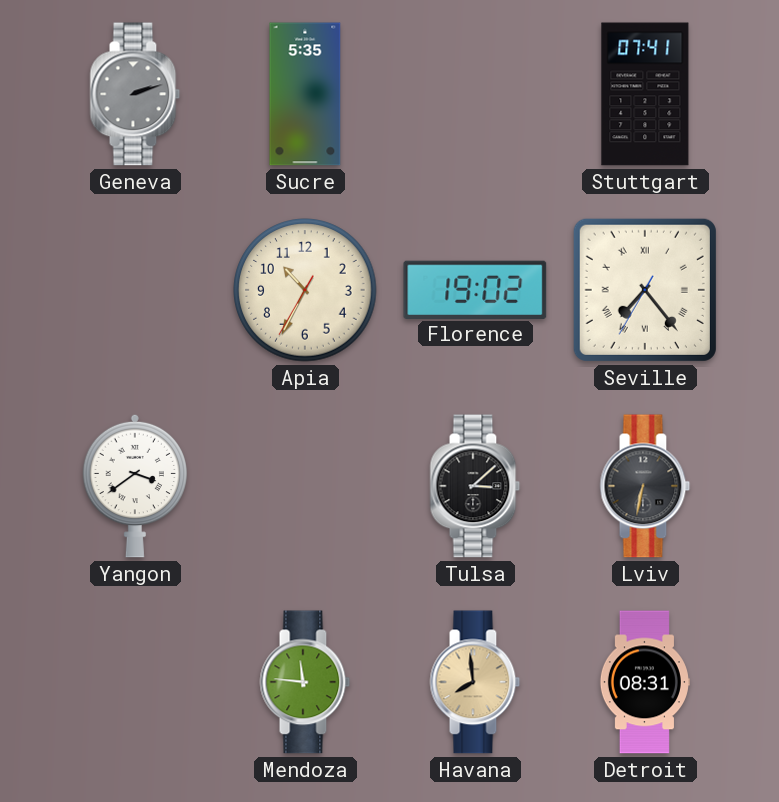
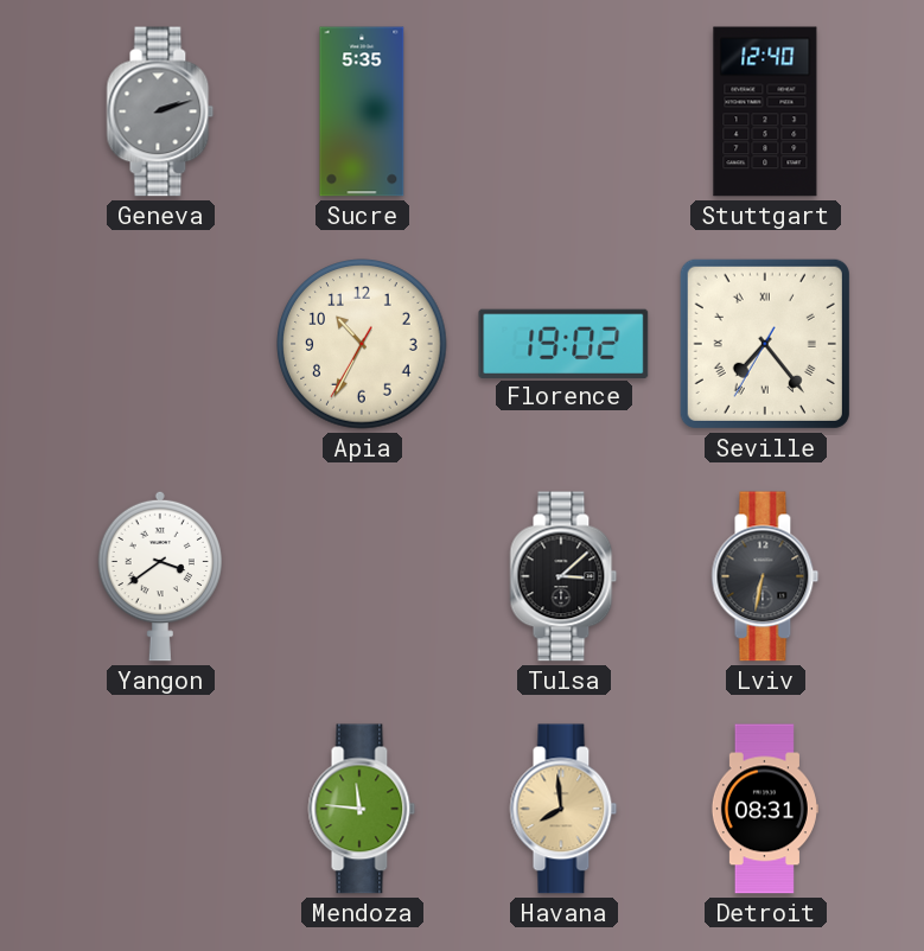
Stuttgart: 07:41 -> 12:40
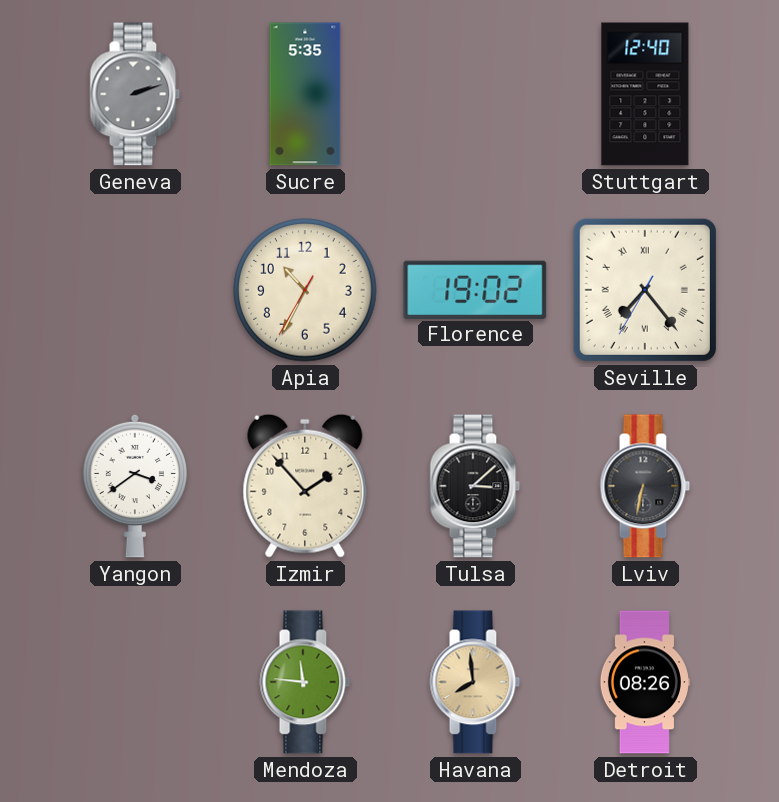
Izmir: none -> 1:53
Detroit: 08:31 -> 08:26
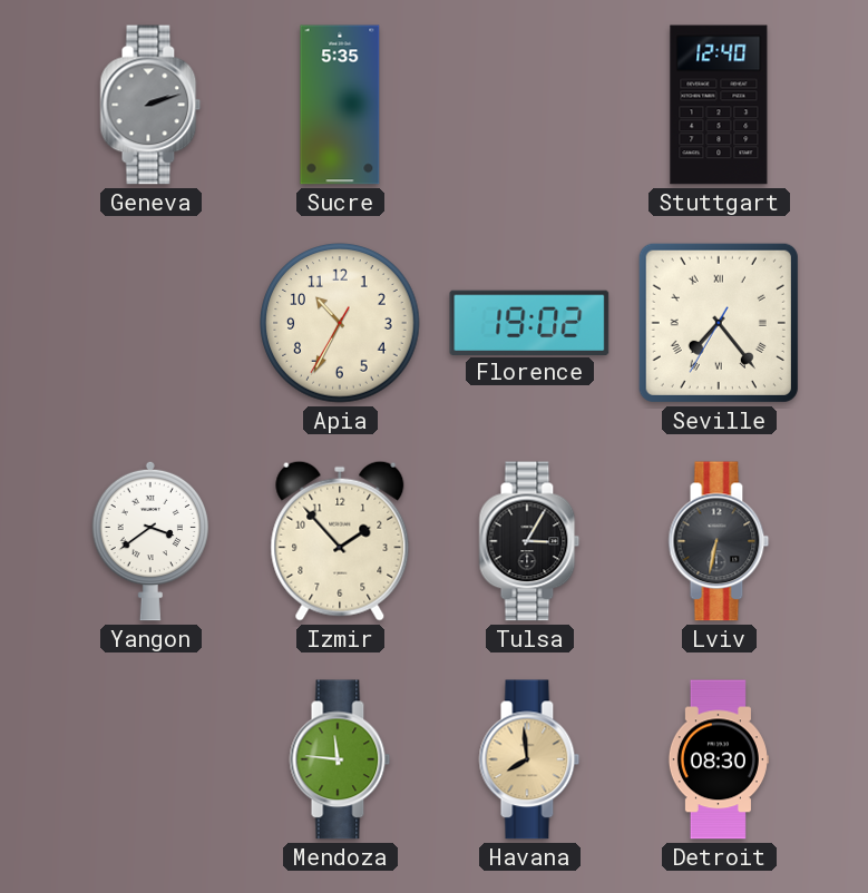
Tulsa: 3:08 -> 3:05
Detroit: 08:26 -> 08:30
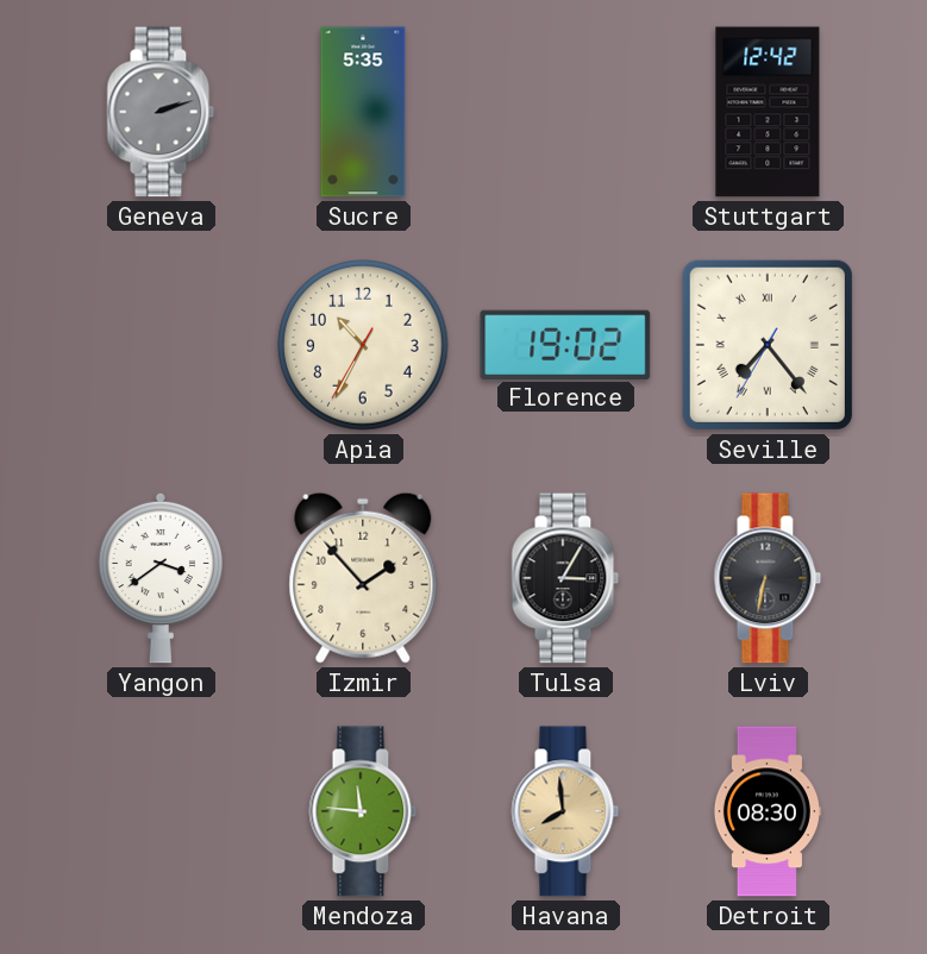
Stuttgart: 12:40 -> 12:42
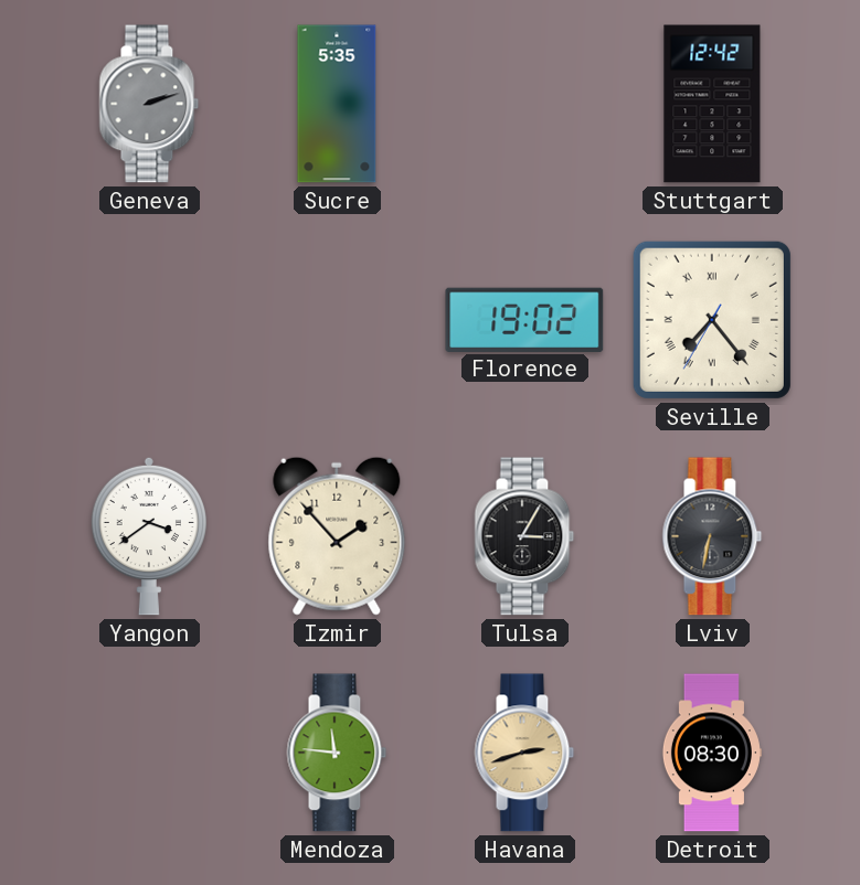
Apia: 10:34 -> none
Havana: 7:59 -> 2:42
